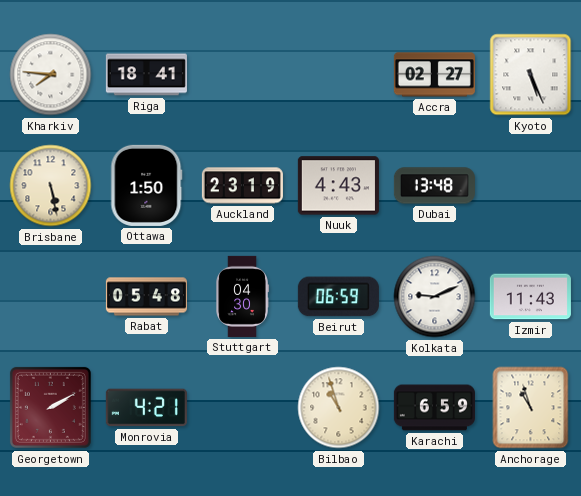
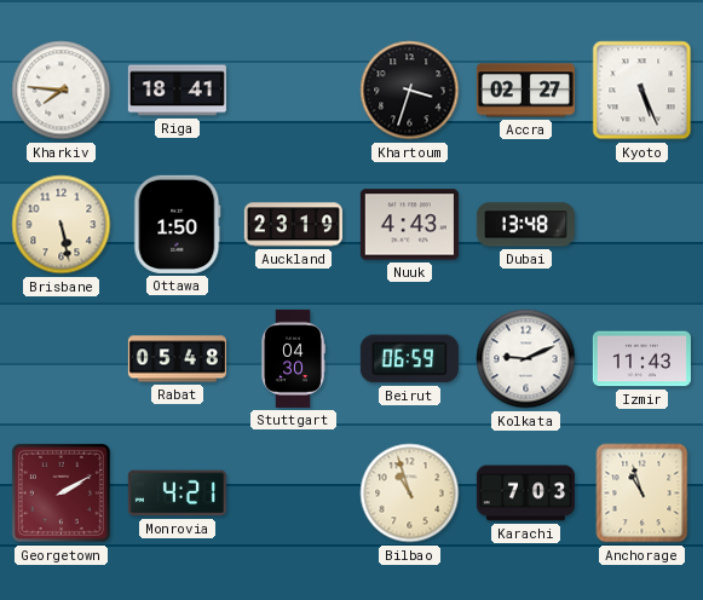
Khartoum: none -> 3:33
Karachi: 6:59 -> 7:03
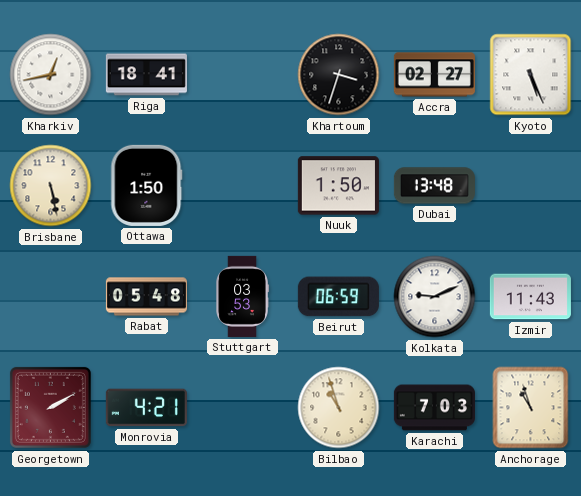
Kharkiv: 7:46 -> 12:43
Auckland: 23:19 -> none
Nuuk: 4:43 -> 1:50
Stuttgart: 04:30 -> 03:53
